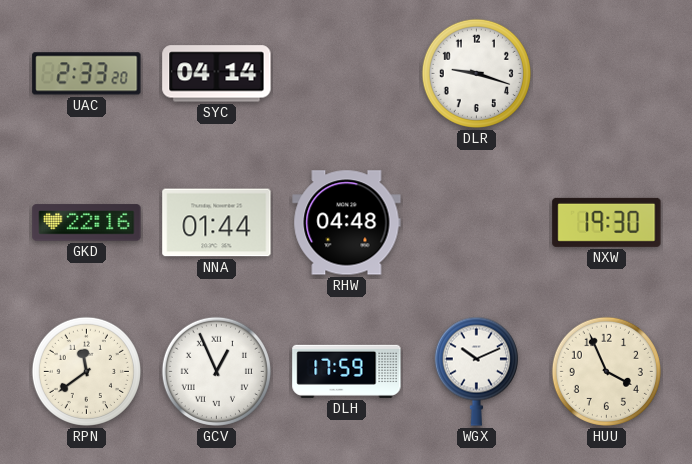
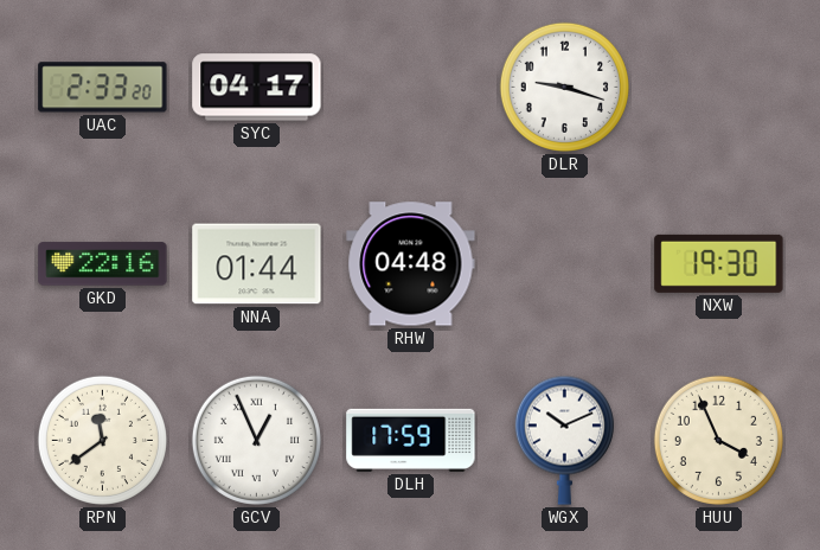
SYC: 04:14 -> 04:17
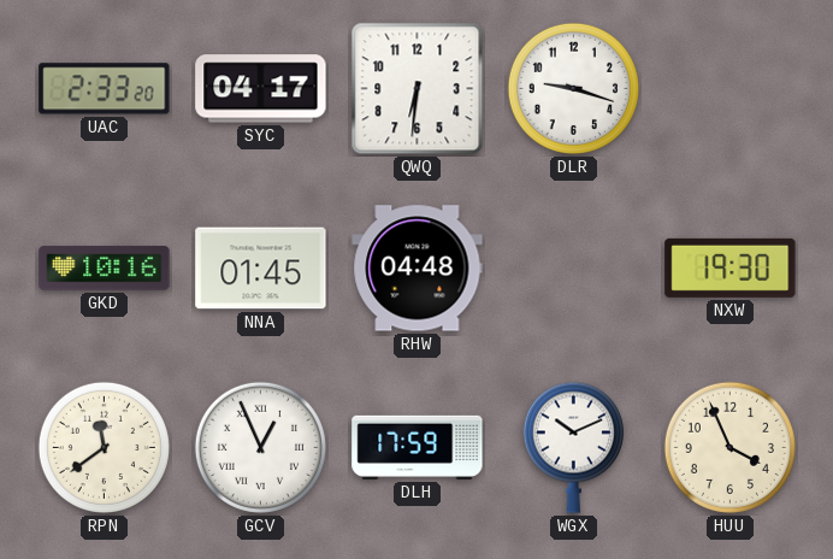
QWQ: none -> 6:31
GKD: 22:16 -> 10:16
NNA: 01:44 -> 01:45
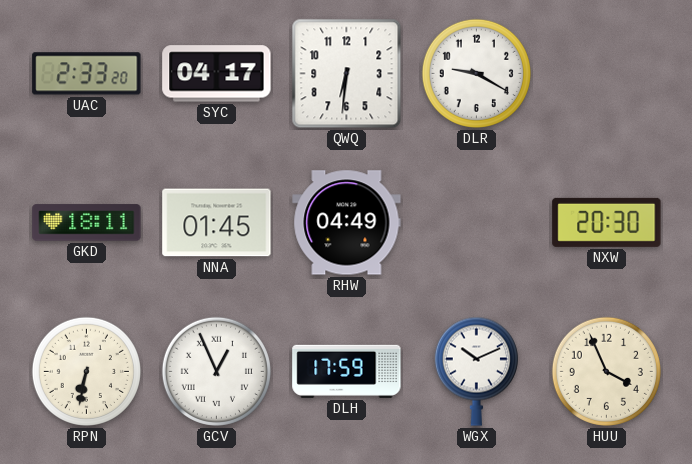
DLR: 9:18 -> 9:20
GKD: 10:16 -> 18:11
RHW: 04:48 -> 04:49
NXW: 19:30 -> 20:30
RPN: 11:39 -> 6:32
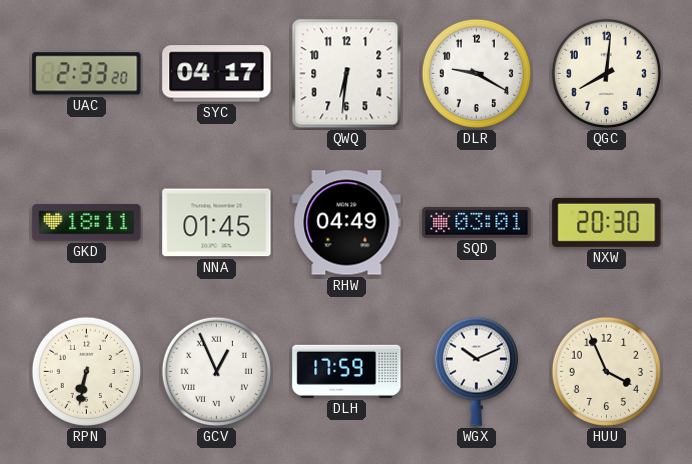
QGC: none -> 8:01
SQD: none -> 03:01
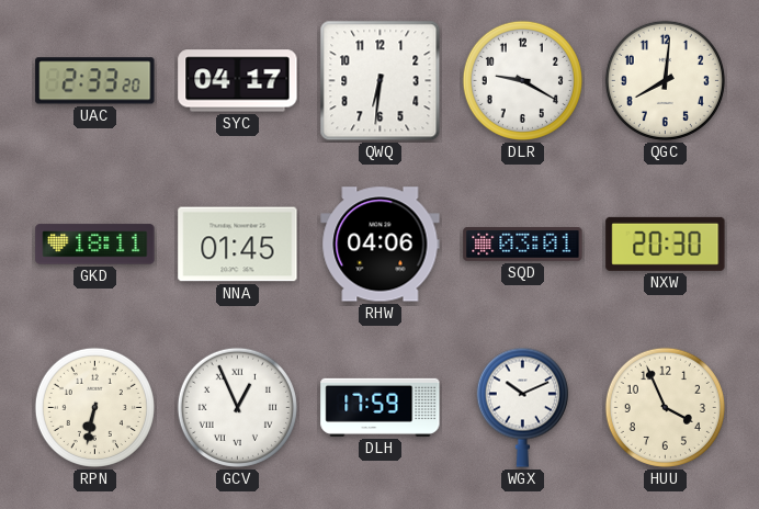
RHW: 04:49 -> 04:06
